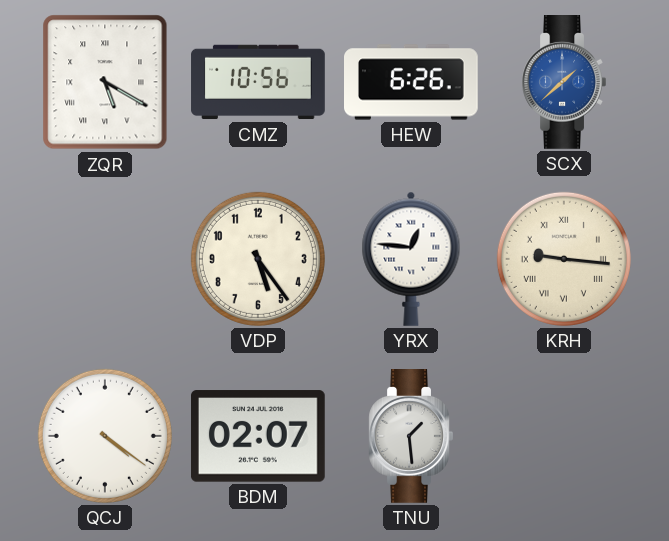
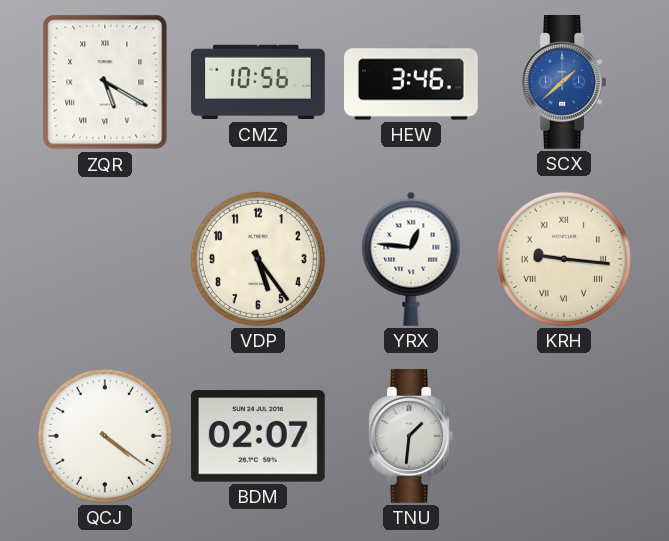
HEW: 6:26 -> 3:46
TNU: 1:29 -> 1:31
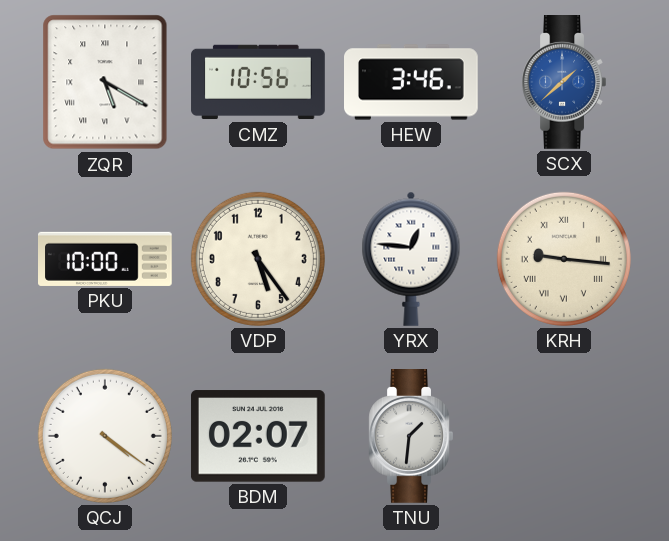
PKU: none -> 10:00
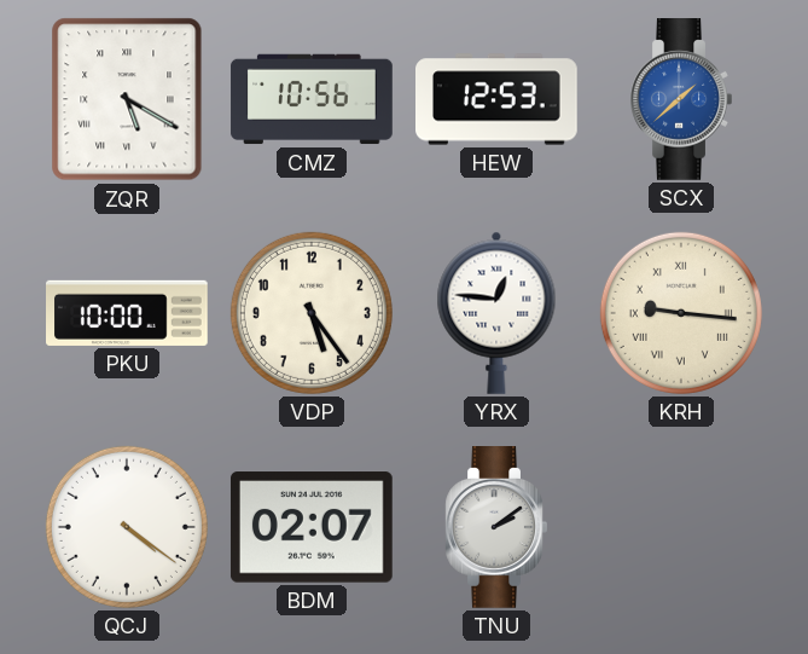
HEW: 3:46 -> 12:53
TNU: 1:31 -> 2:09
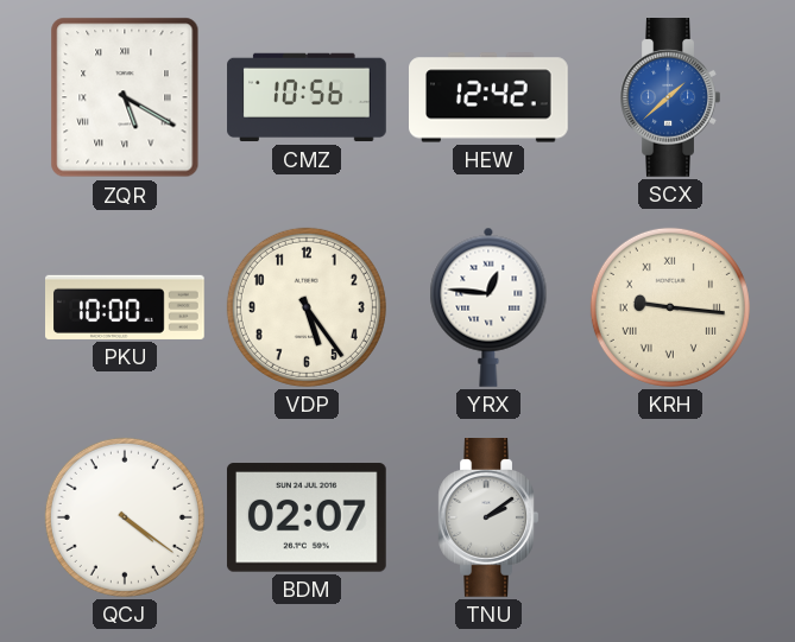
HEW: 12:53 -> 12:42
